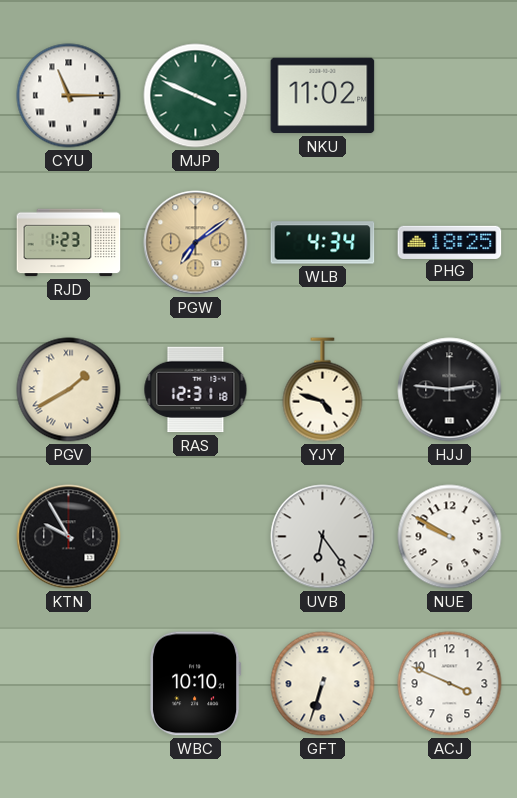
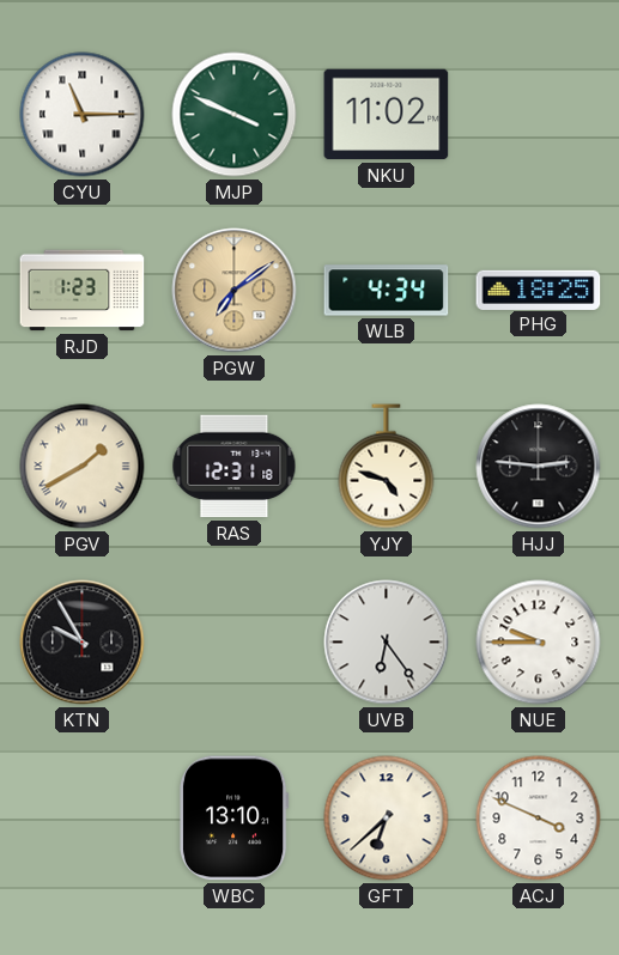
NUE: 9:50 -> 9:45
WBC: 10:10 -> 13:10
GFT: 6:33 -> 6:38
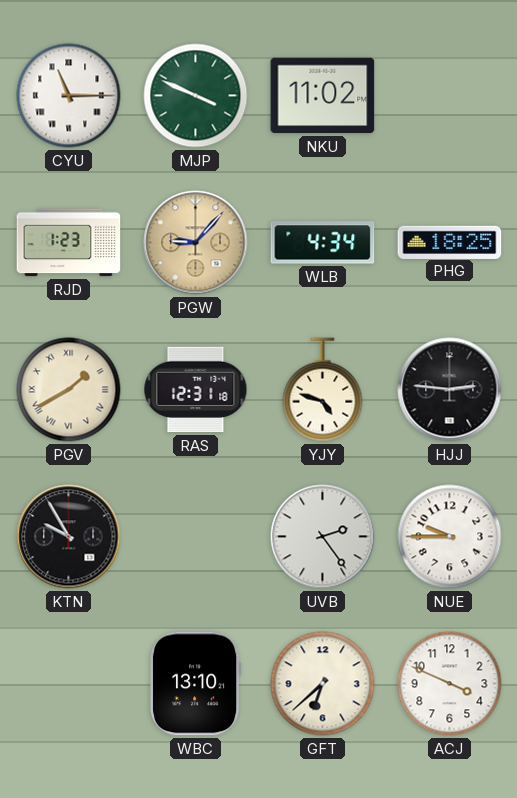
PGW: 7:09 -> 9:07
UVB: 6:24 -> 2:24
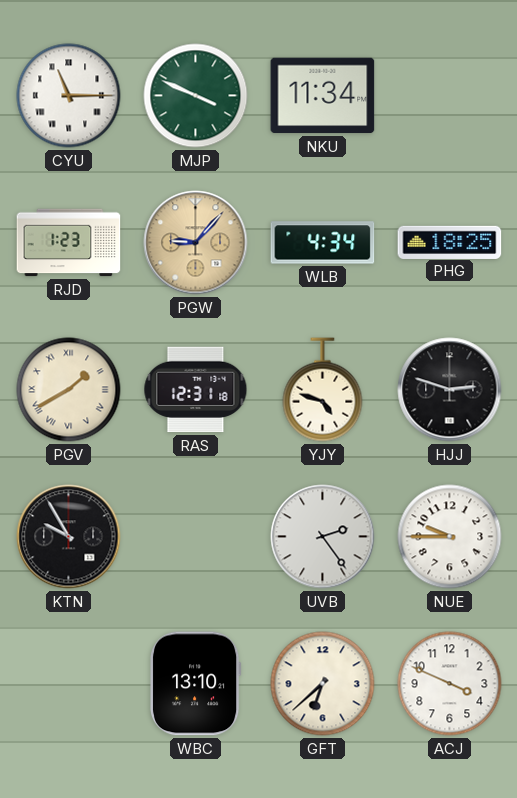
NKU: 11:02 -> 11:34
HJJ: 2:46 -> 2:48
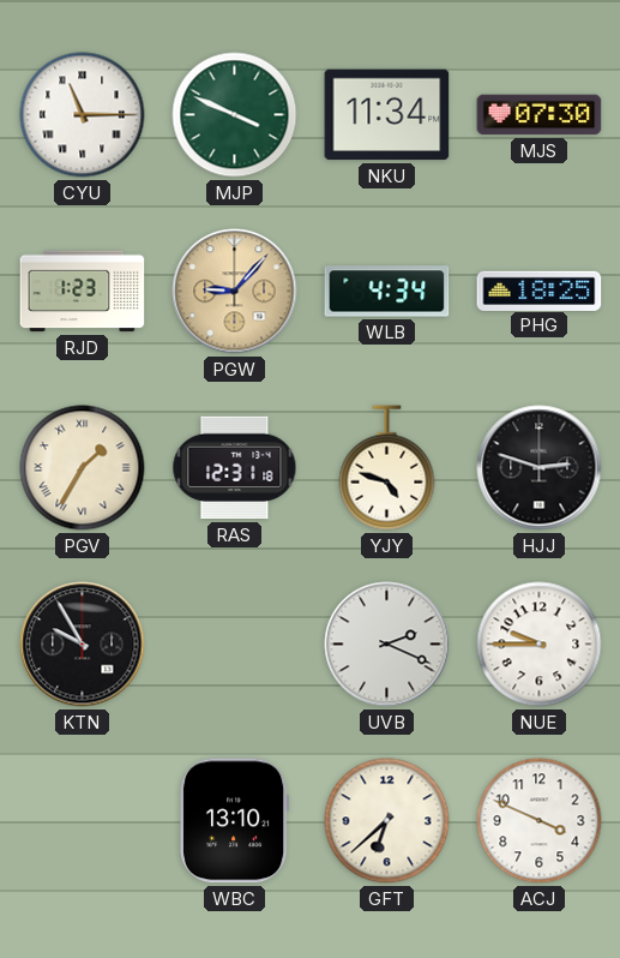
MJS: none -> 07:30
PGV: 1:40 -> 1:35
UVB: 2:24 -> 2:19
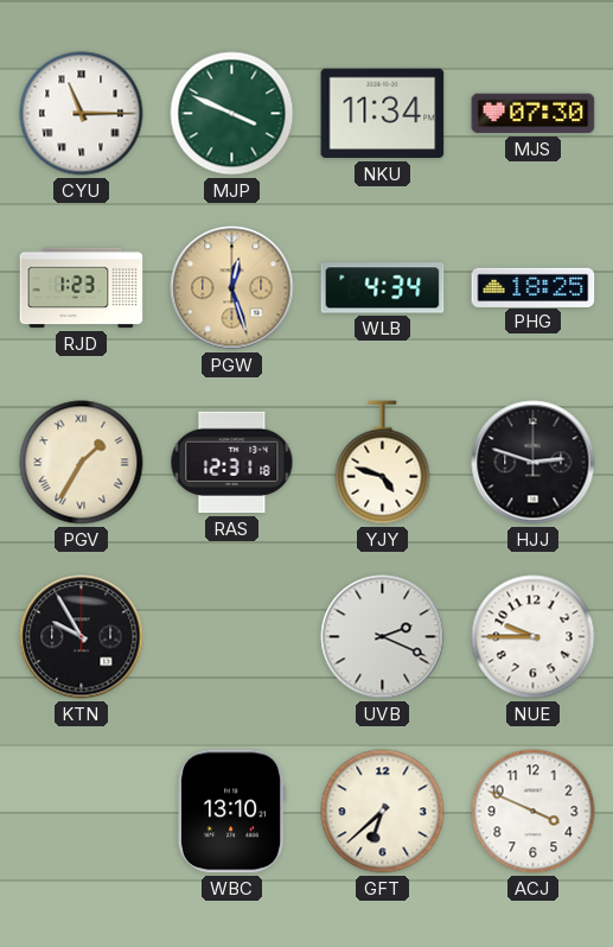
PGW: 9:07 -> 12:27
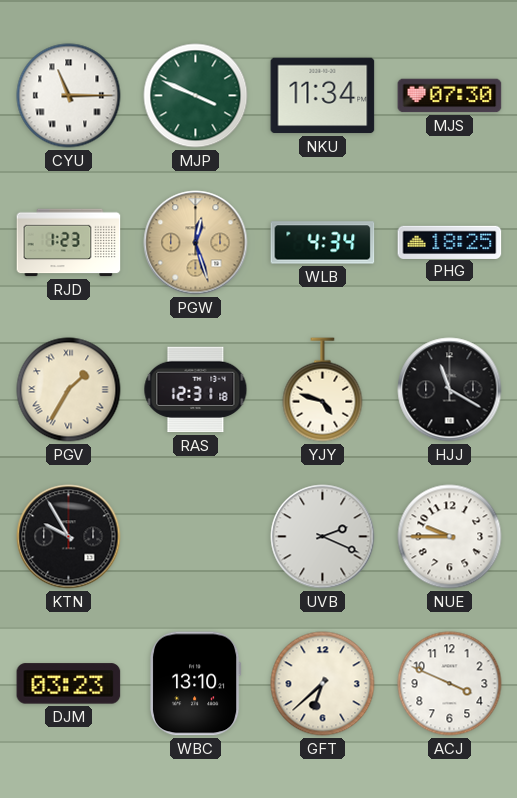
HJJ: 2:48 -> 11:20
DJM: none -> 03:23
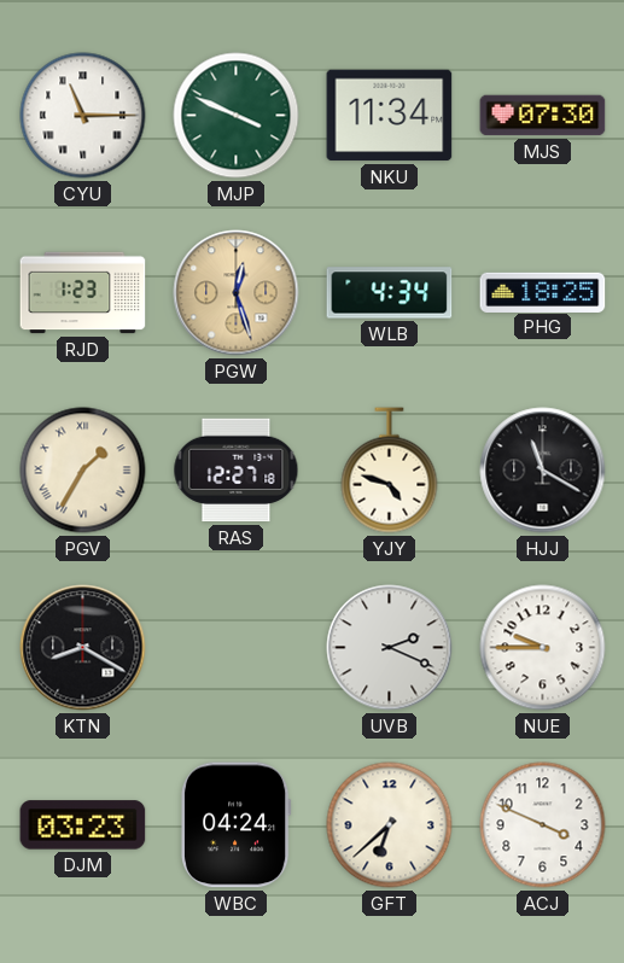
RAS: 12:31 -> 12:27
KTN: 9:55 -> 8:20
WBC: 13:10 -> 04:24
